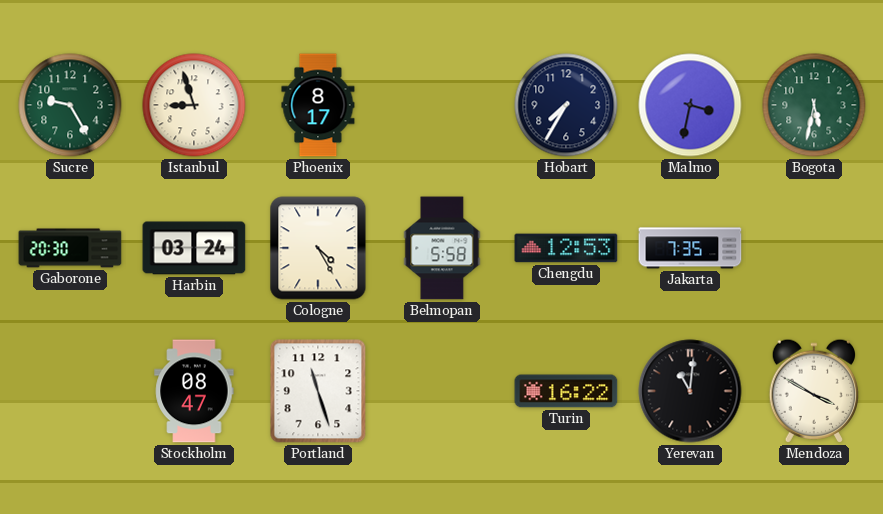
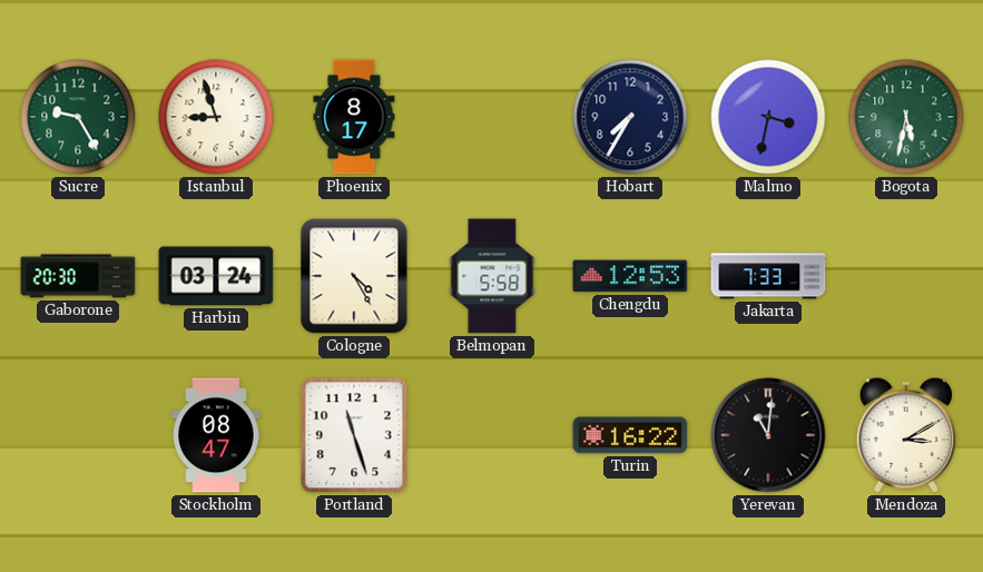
Jakarta: 7:35 -> 7:33
Mendoza: 3:50 -> 3:10
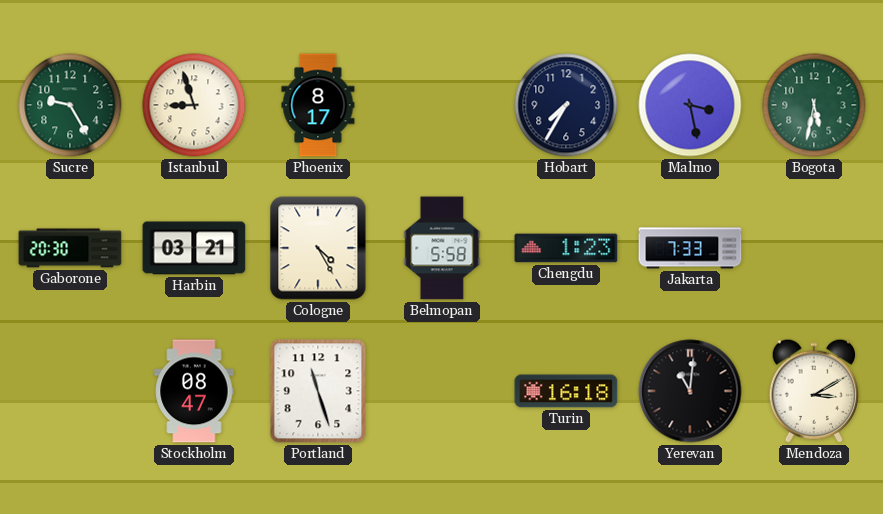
Malmo: 3:32 -> 3:28
Harbin: 03:24 -> 03:21
Chengdu: 12:53 -> 1:23
Turin: 16:22 -> 16:18
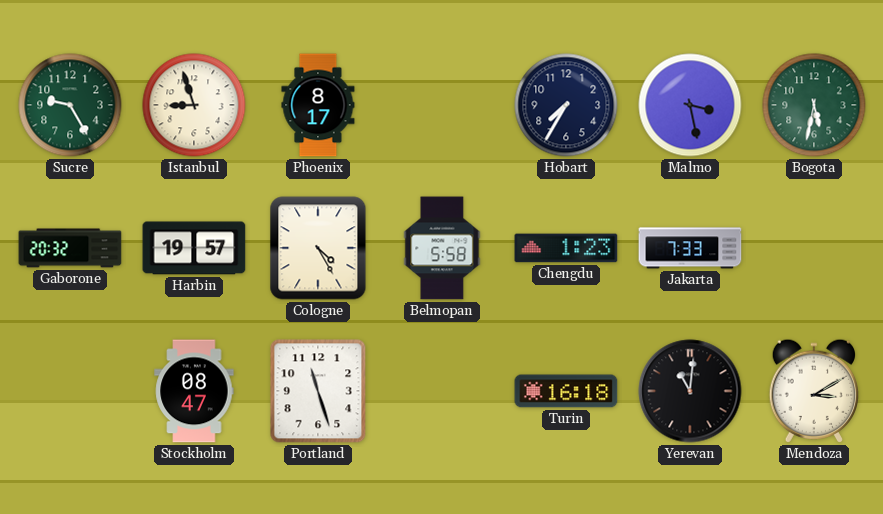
Gaborone: 20:30 -> 20:32
Harbin: 03:21 -> 19:57
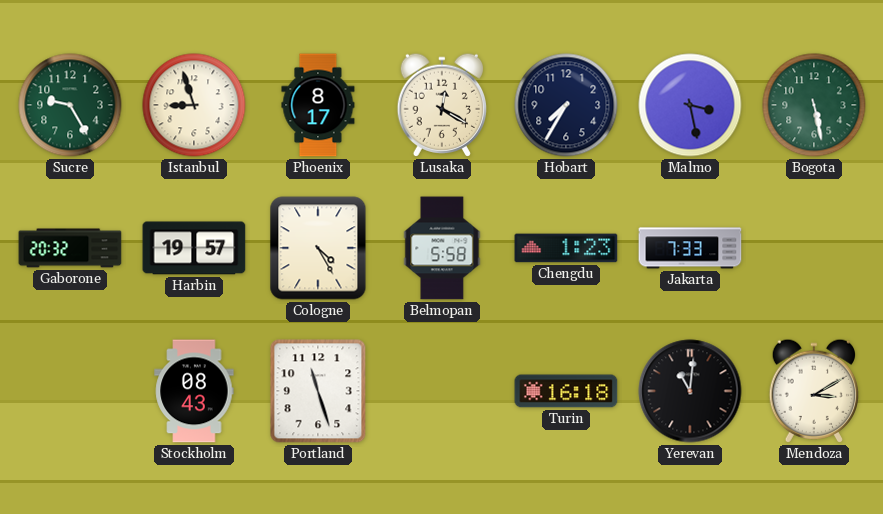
Lusaka: none -> 12:20
Bogota: 5:32 -> 5:28
Stockholm: 08:47 -> 08:43
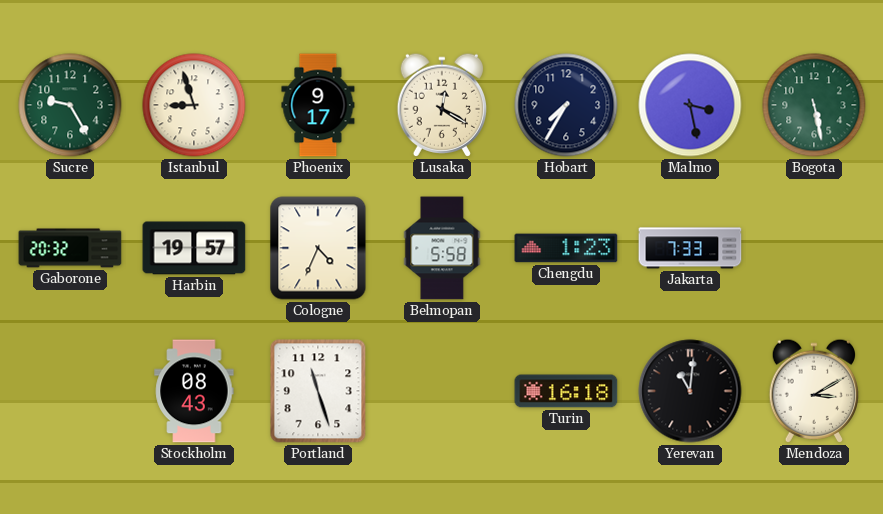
Phoenix: 8:17 -> 9:17
Cologne: 4:25 -> 4:34
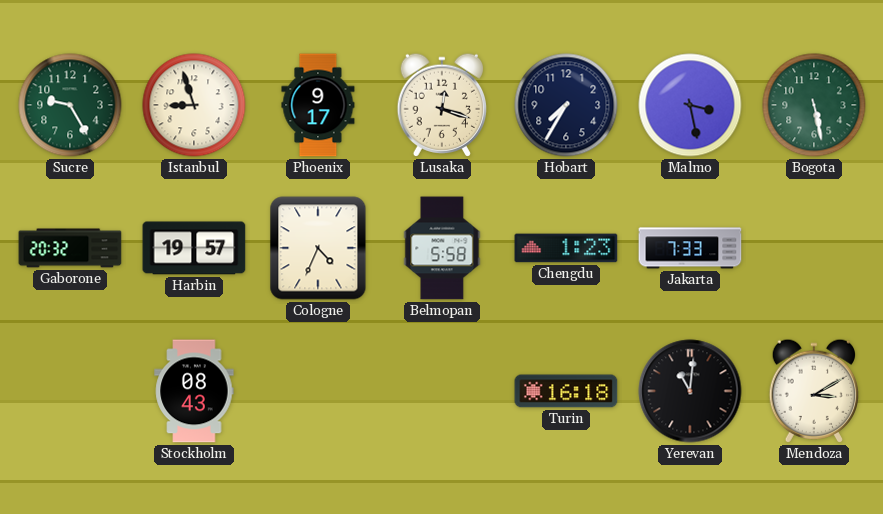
Lusaka: 12:20 -> 12:18
Portland: 11:27 -> none
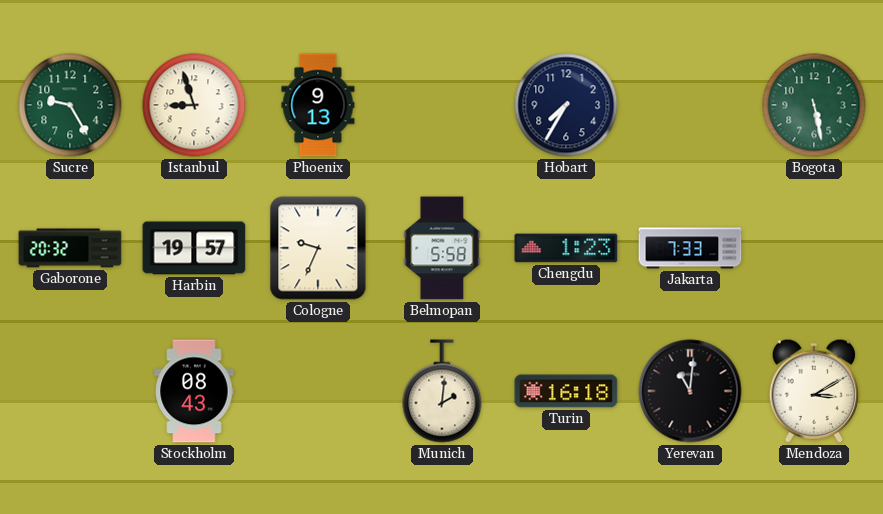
Phoenix: 9:17 -> 9:13
Lusaka: 12:18 -> none
Malmo: 3:28 -> none
Cologne: 4:34 -> 9:34
Munich: none -> 2:01
